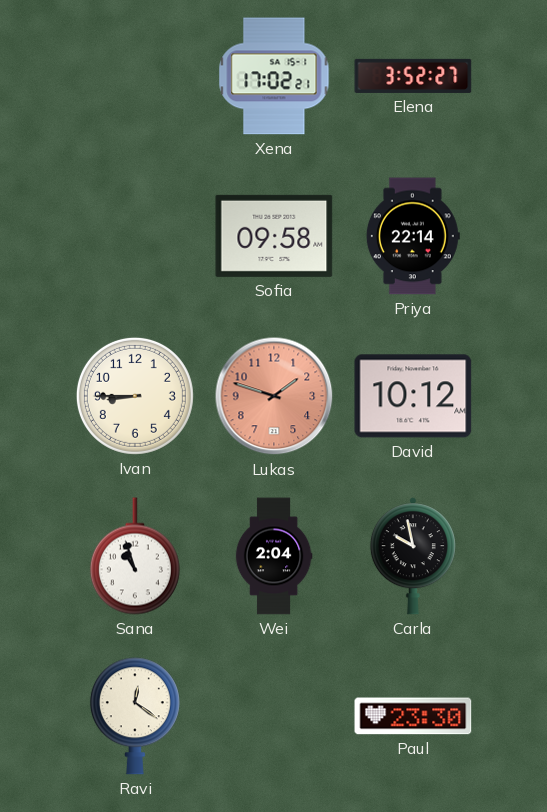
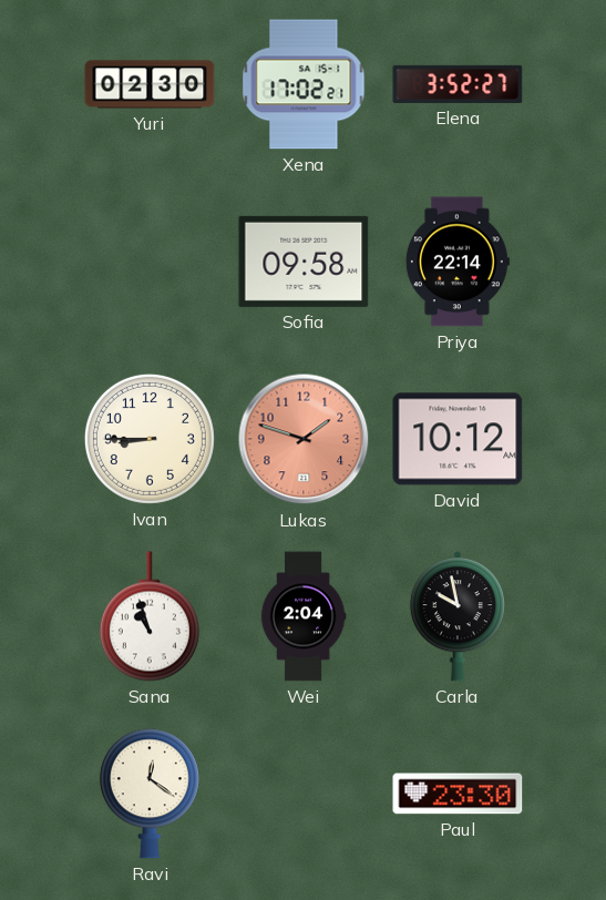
Yuri: none -> 02:30
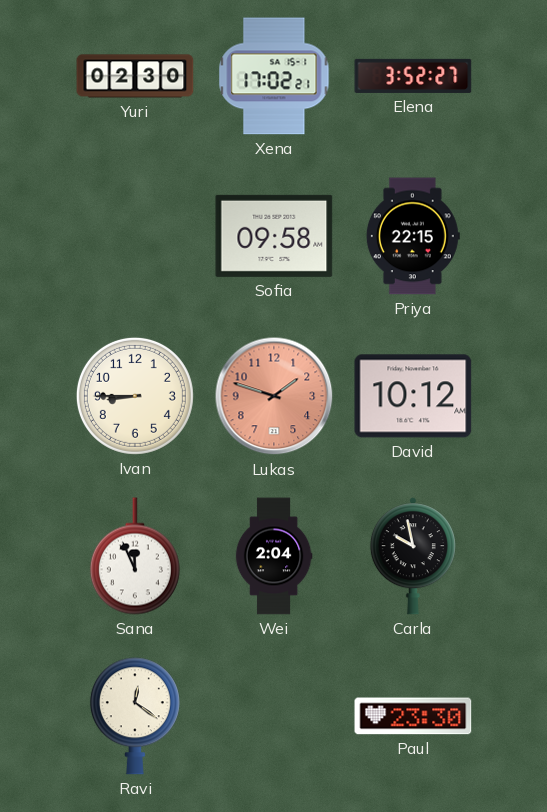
Priya: 22:14 -> 22:15
Sana: 10:57 -> 11:56
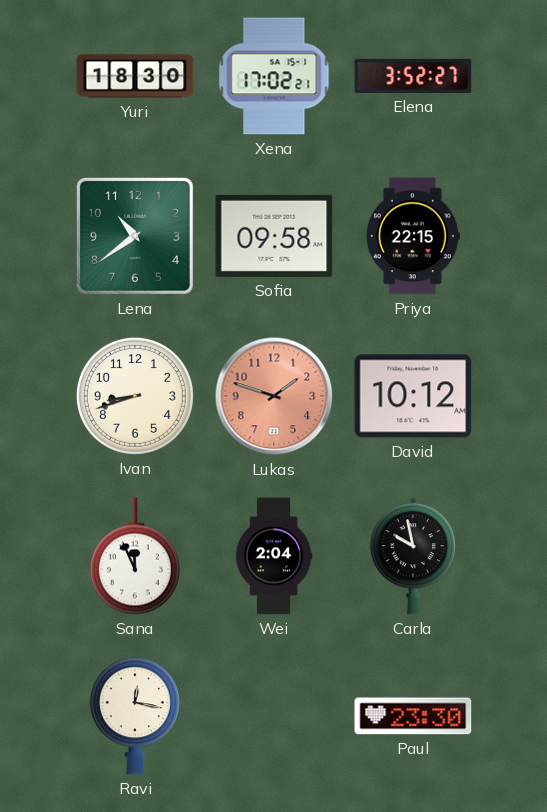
Yuri: 02:30 -> 18:30
Lena: none -> 10:39
Ivan: 8:45 -> 8:42
Ravi: 12:21 -> 12:17
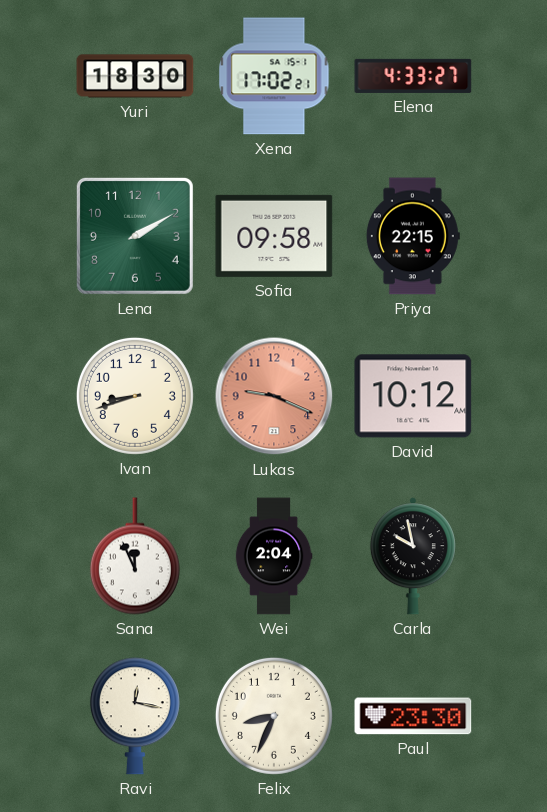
Elena: 3:52 -> 4:33
Lena: 10:39 -> 2:10
Lukas: 1:48 -> 9:19
Felix: none -> 8:34
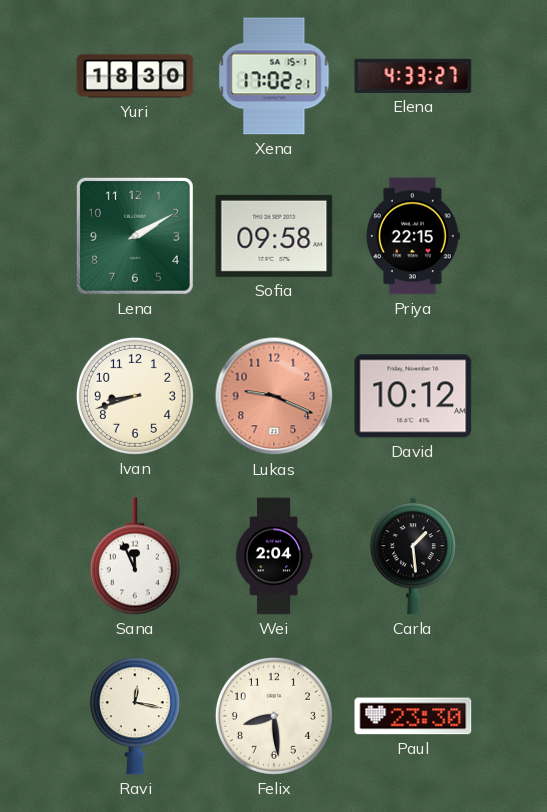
Carla: 9:58 -> 1:29
Felix: 8:34 -> 8:29
